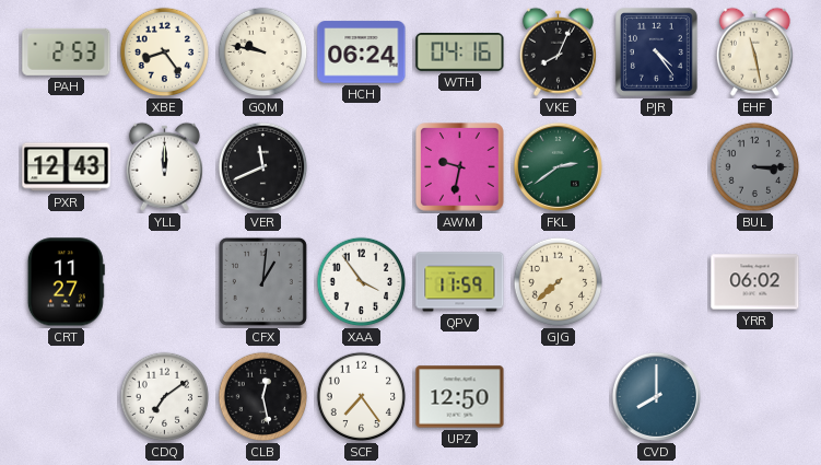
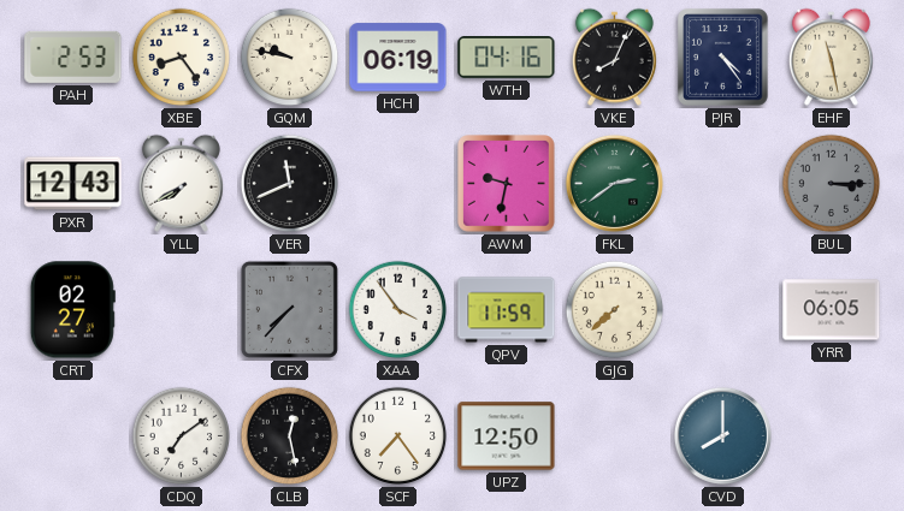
HCH: 06:24 -> 06:19
YLL: 12:00 -> 7:40
CRT: 11:27 -> 02:27
CFX: 1:01 -> 7:37
YRR: 06:02 -> 06:05
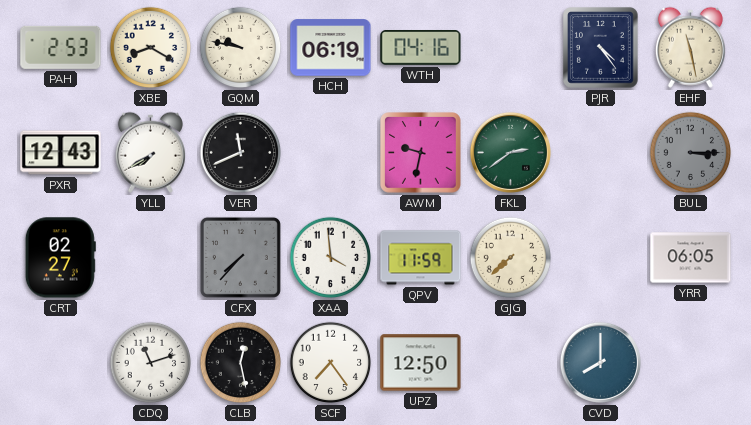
XBE: 8:24 -> 8:20
VKE: 8:04 -> none
XAA: 3:54 -> 3:59
CDQ: 7:09 -> 11:12
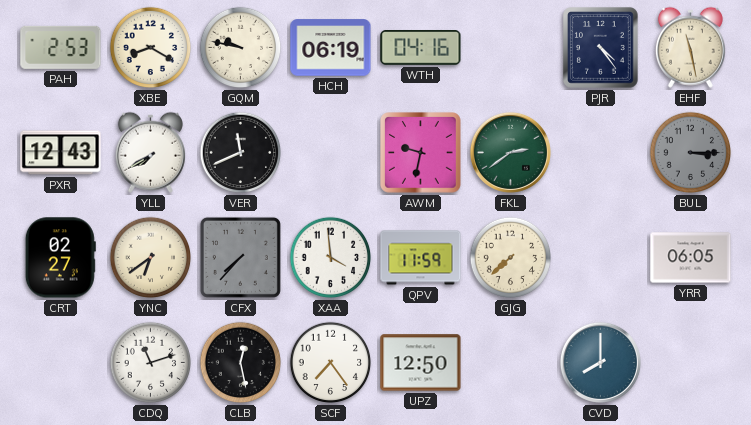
YNC: none -> 6:39
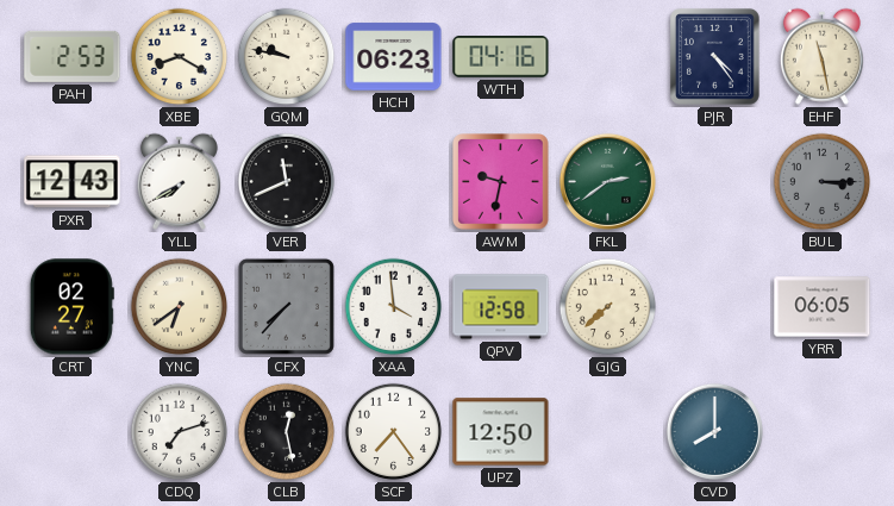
HCH: 06:19 -> 06:23
QPV: 11:59 -> 12:58
CDQ: 11:12 -> 7:12
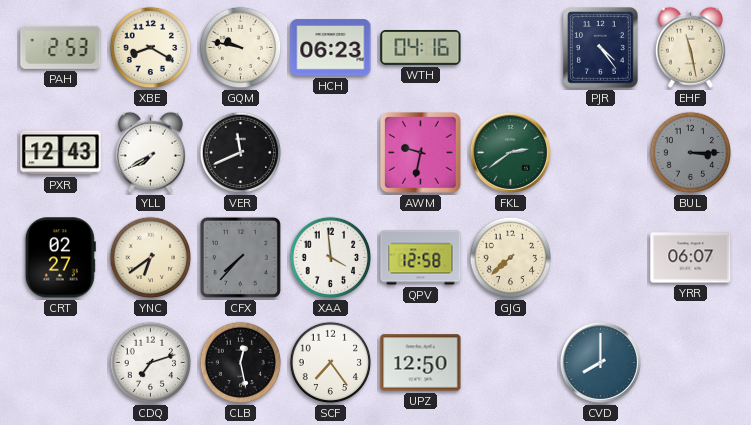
YRR: 06:05 -> 06:07
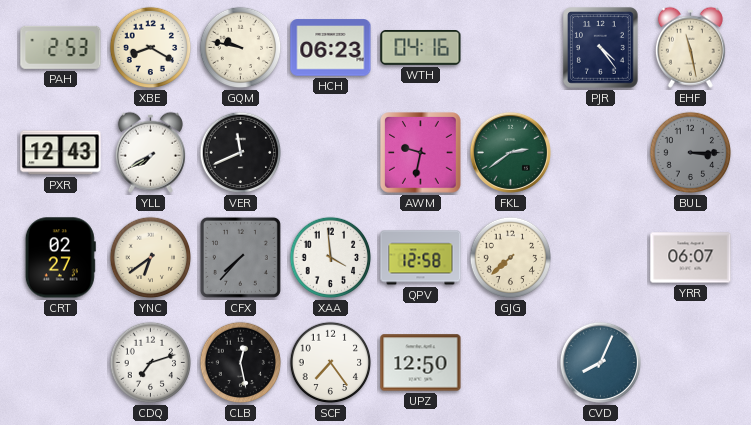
CVD: 8:00 -> 8:04
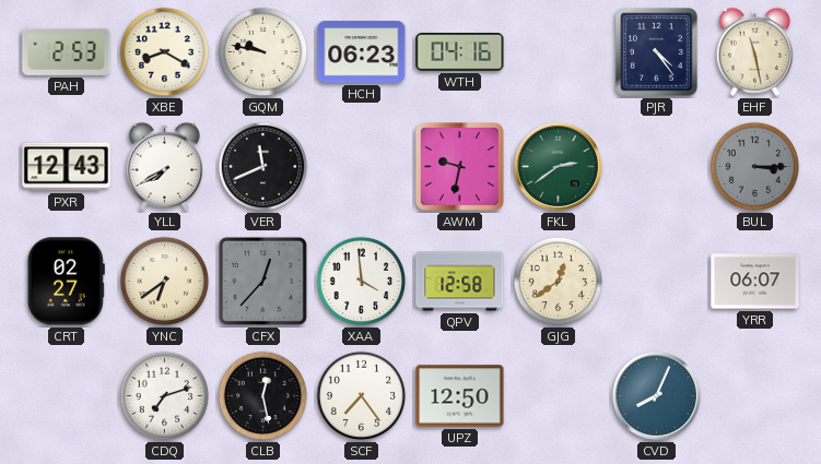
CFX: 7:37 -> 12:37
GJG: 7:38 -> 12:39
